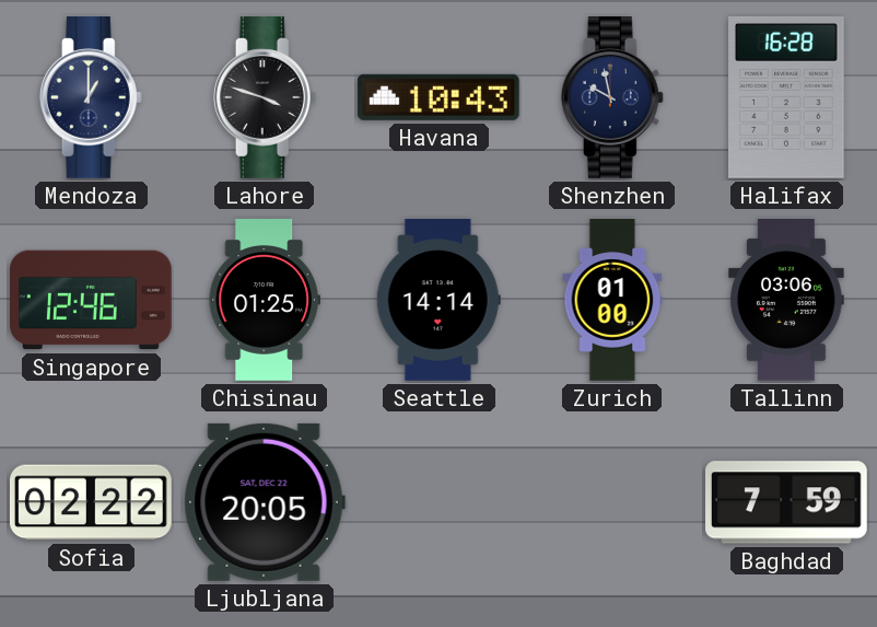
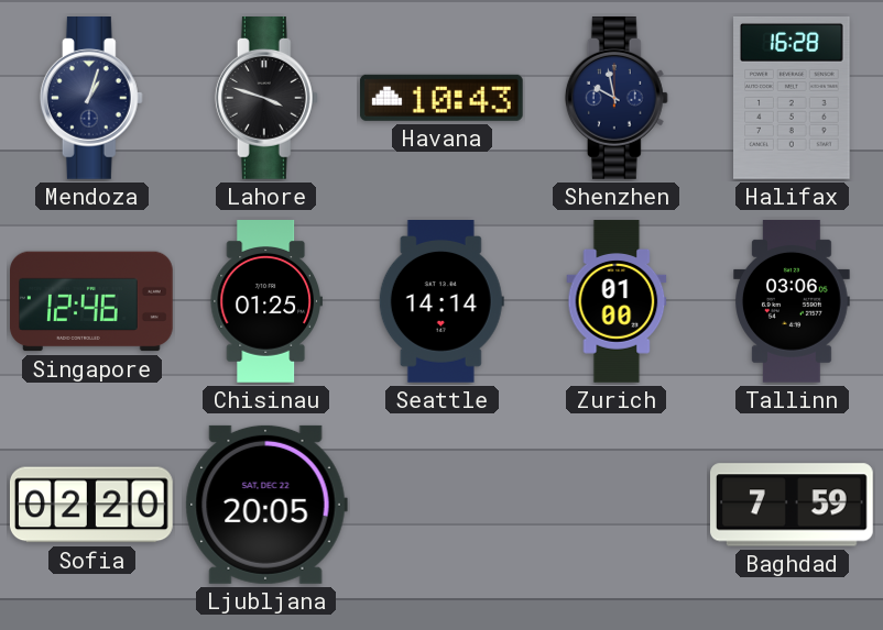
Mendoza: 1:00 -> 1:03
Sofia: 02:22 -> 02:20
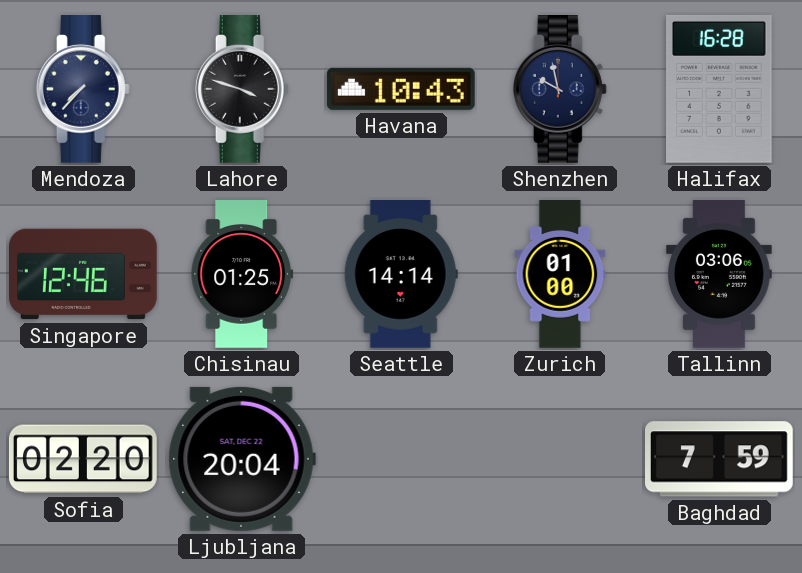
Mendoza: 1:03 -> 7:37
Ljubljana: 20:05 -> 20:04
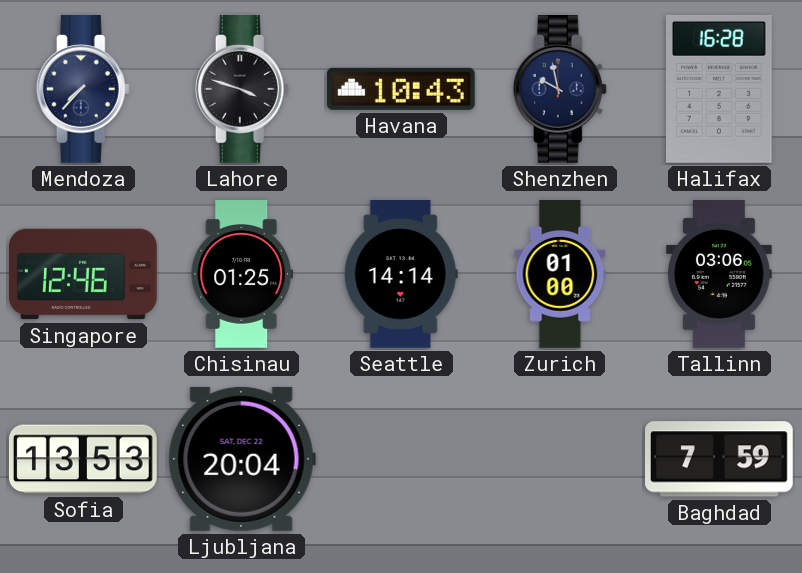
Sofia: 02:20 -> 13:53
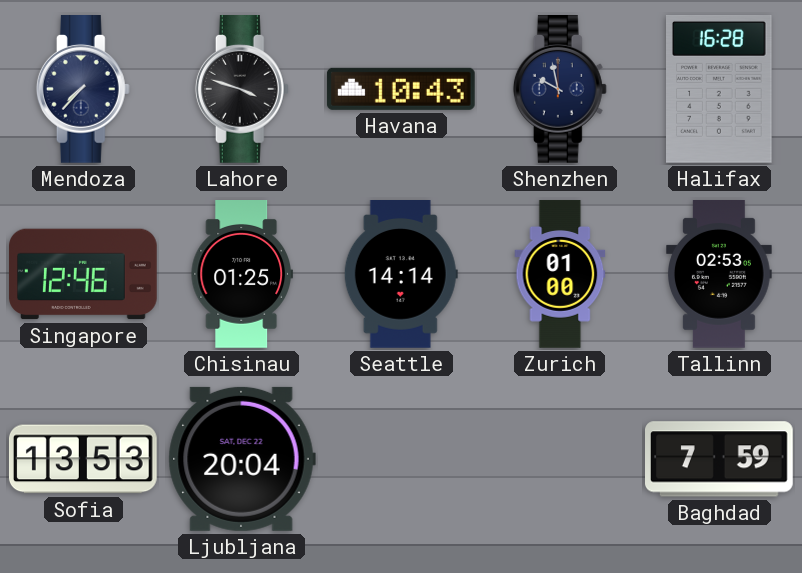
Tallinn: 03:06 -> 02:53
